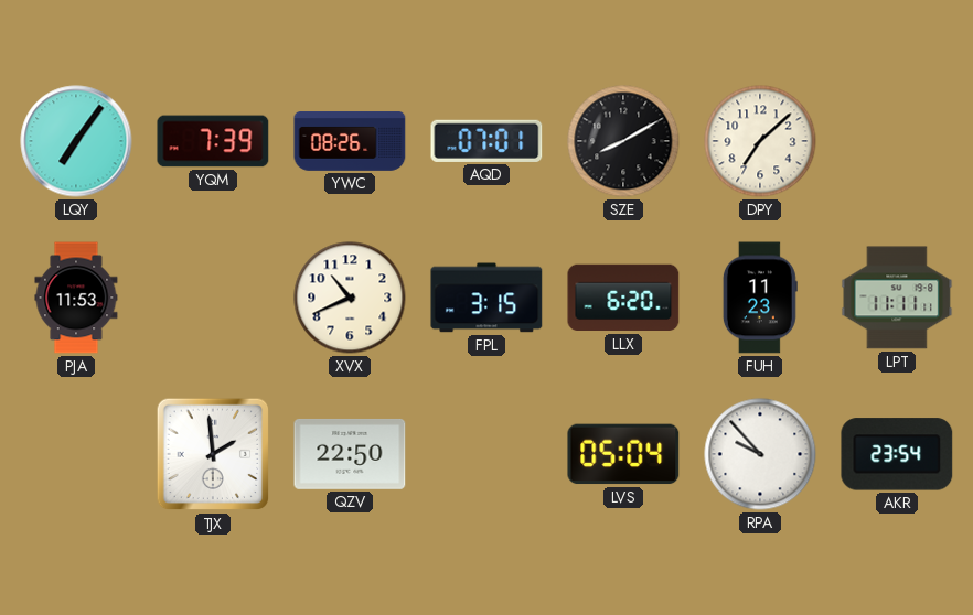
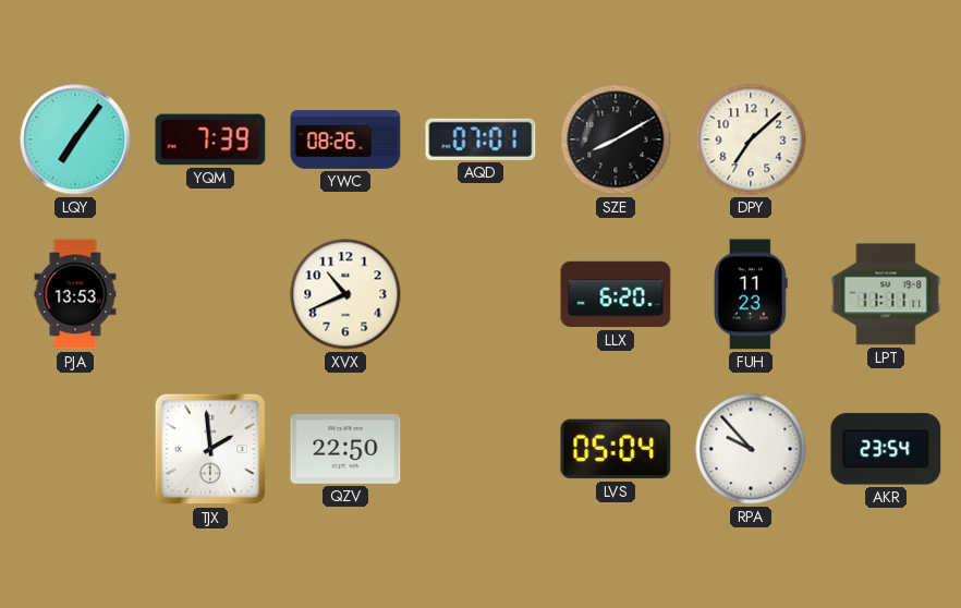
PJA: 11:53 -> 13:53
FPL: 3:15 -> none
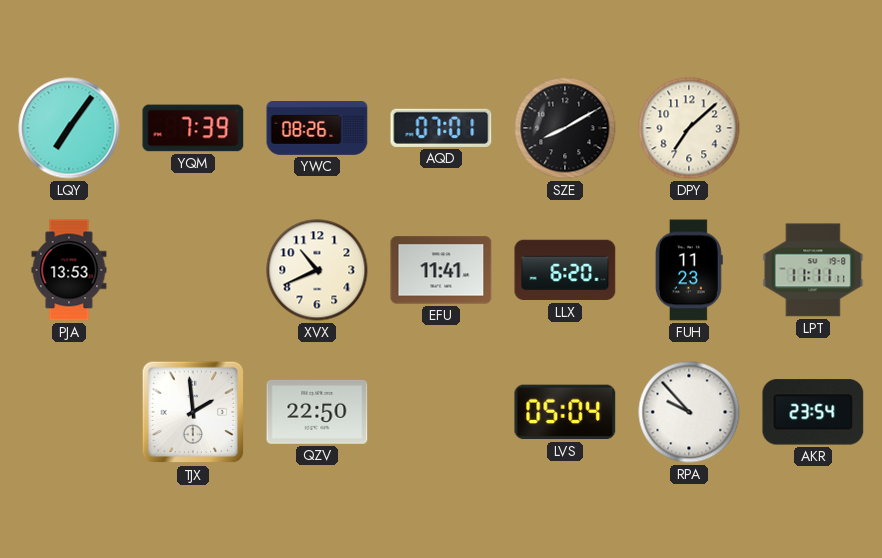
EFU: none -> 11:41
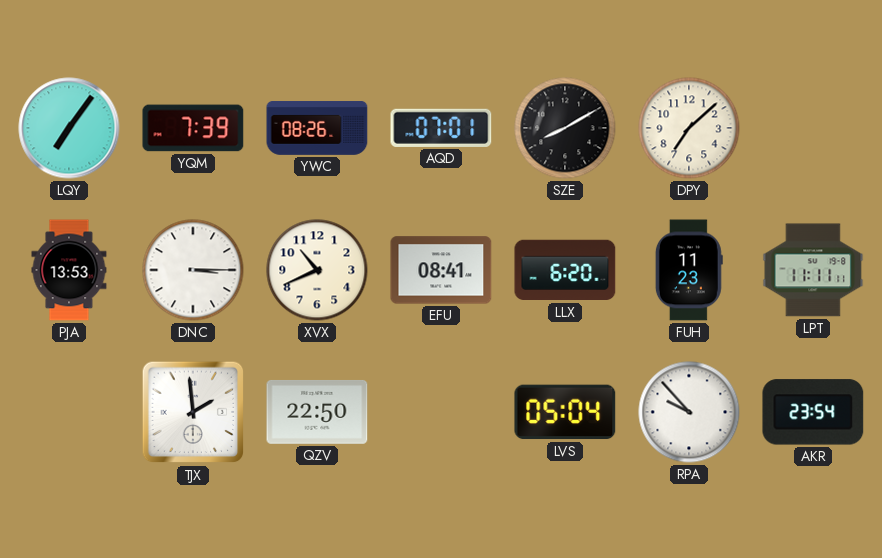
DNC: none -> 3:15
EFU: 11:41 -> 08:41
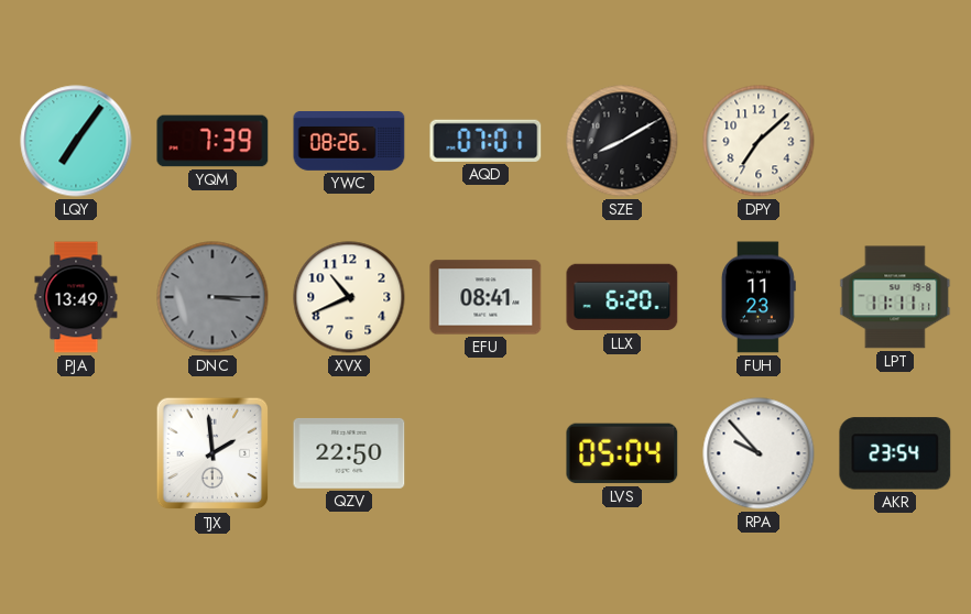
PJA: 13:53 -> 13:49
DNC dial: white -> grey
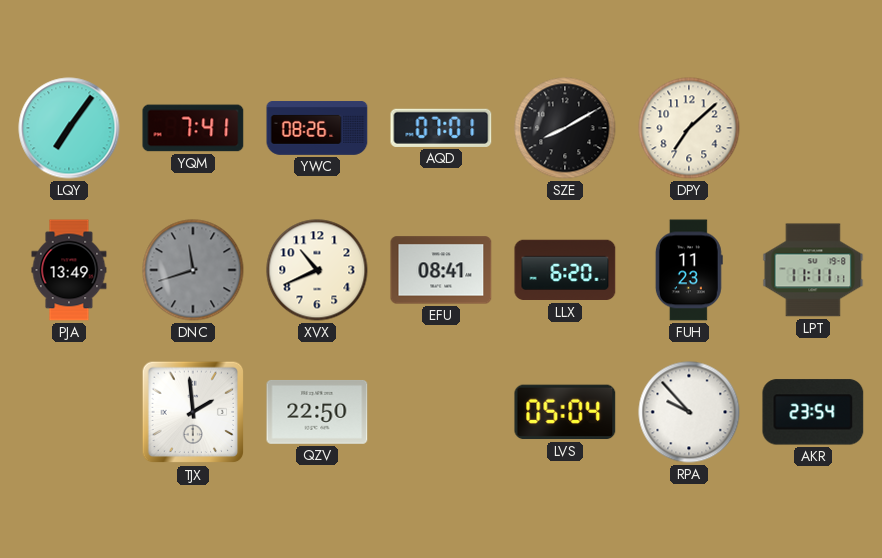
YQM: 7:39 -> 7:41
DNC: 3:15 -> 11:42
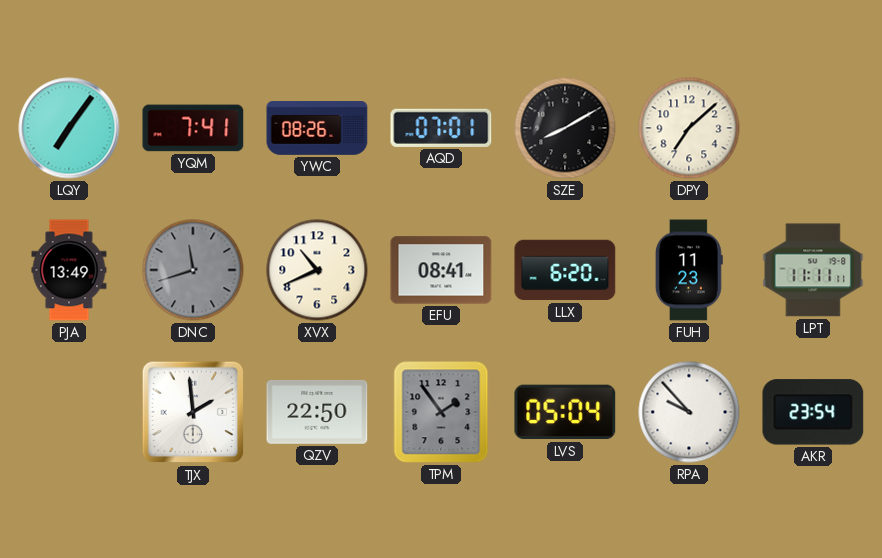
TPM: none -> 1:54
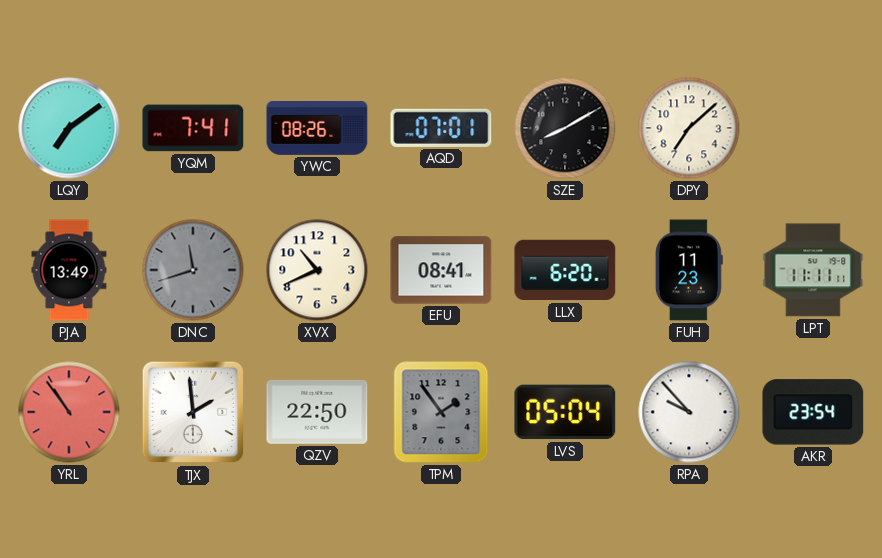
LQY: 7:06 -> 7:09
YRL: none -> 10:54
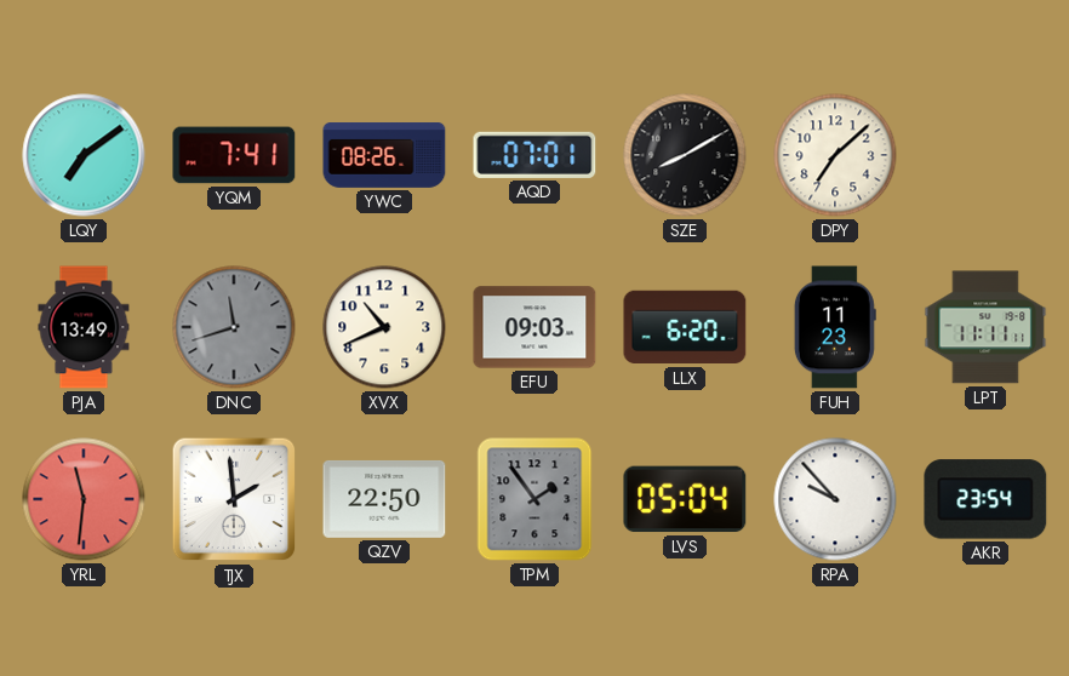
EFU: 08:41 -> 09:03
YRL: 10:54 -> 11:31
